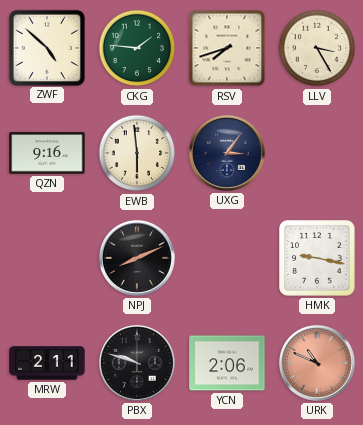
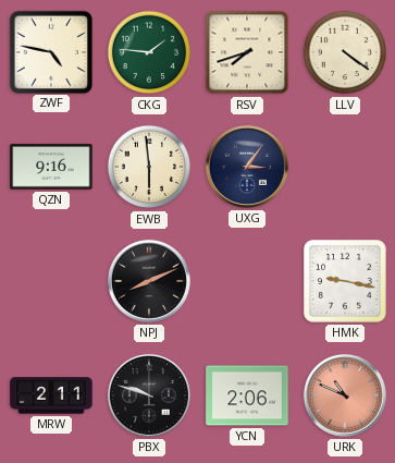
ZWF: 4:52 -> 4:47
LLV: 3:25 -> 4:21
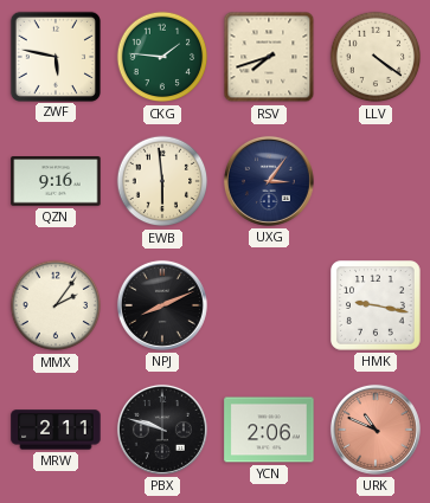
ZWF: 4:47 -> 5:47
MMX: none -> 2:06
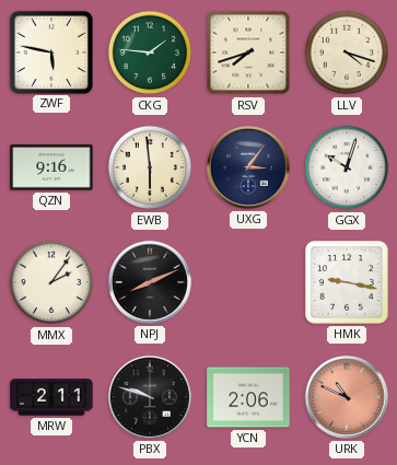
LLV: 4:21 -> 4:18
GGX: none -> 10:03
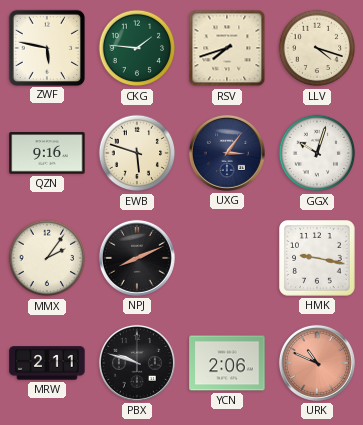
EWB: 5:59 -> 5:48
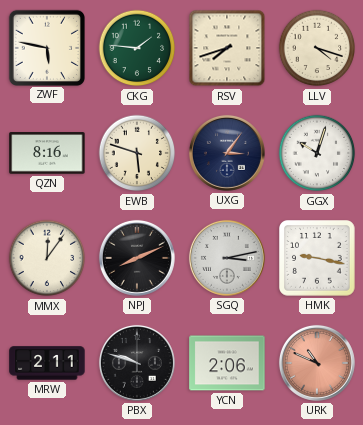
QZN: 9:16 -> 8:16
MMX: 2:06 -> 12:06
SGQ: none -> 3:13
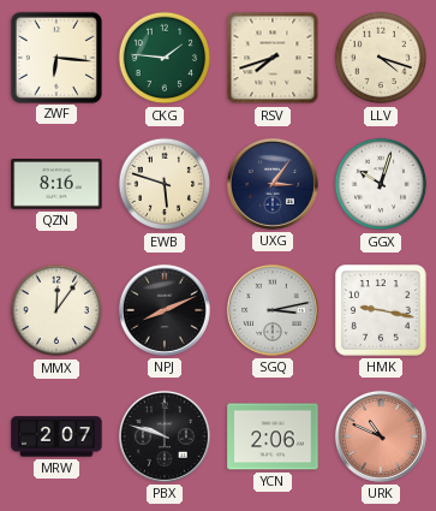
ZWF: 5:47 -> 6:16
MRW: 2:11 -> 2:07
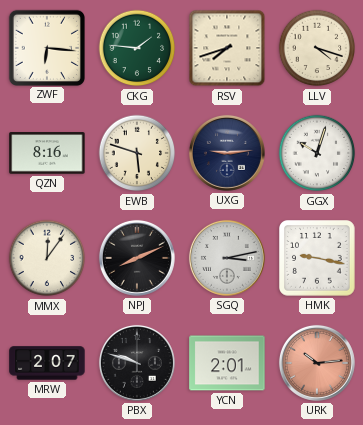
UXG: 3:06 -> 9:14
YCN: 2:06 -> 2:01
URK: 10:49 -> 10:14
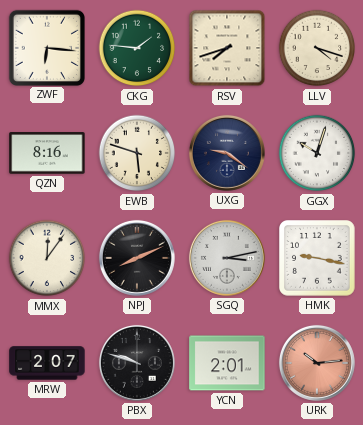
UXG: 9:14 -> 9:21
